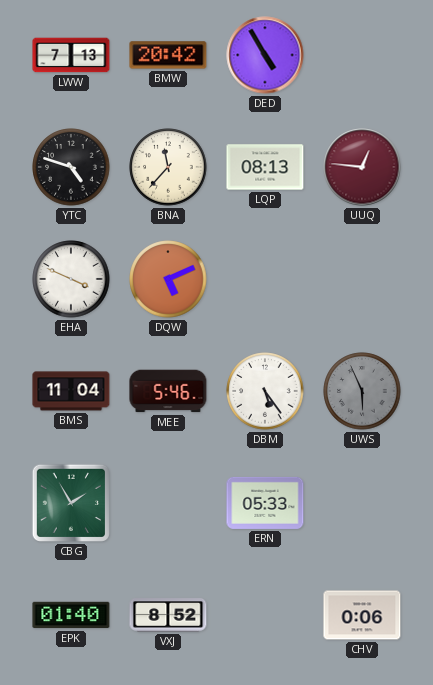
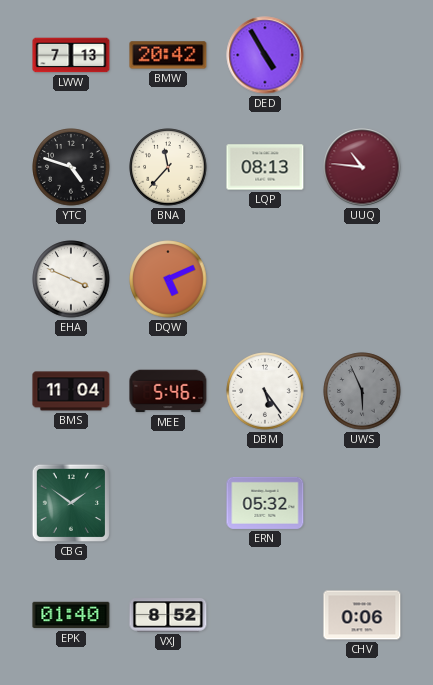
UUQ: 12:46 -> 10:46
CBG: 1:55 -> 1:51
ERN: 05:33 -> 05:32
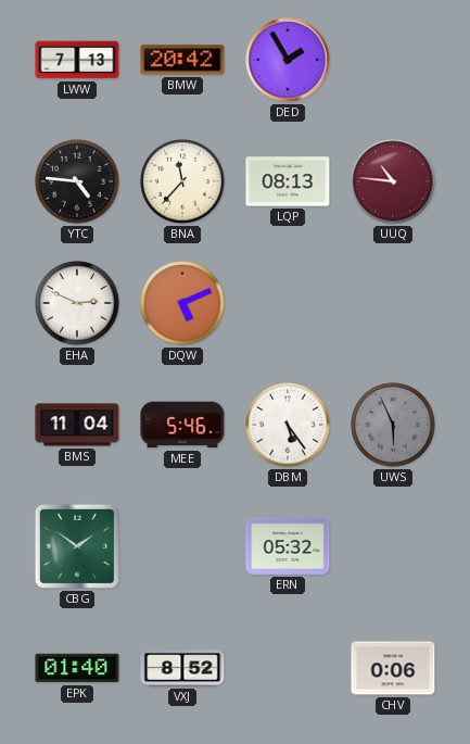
DED: 4:55 -> 1:55
YTC: 4:48 -> 4:46
EHA: 3:49 -> 2:49
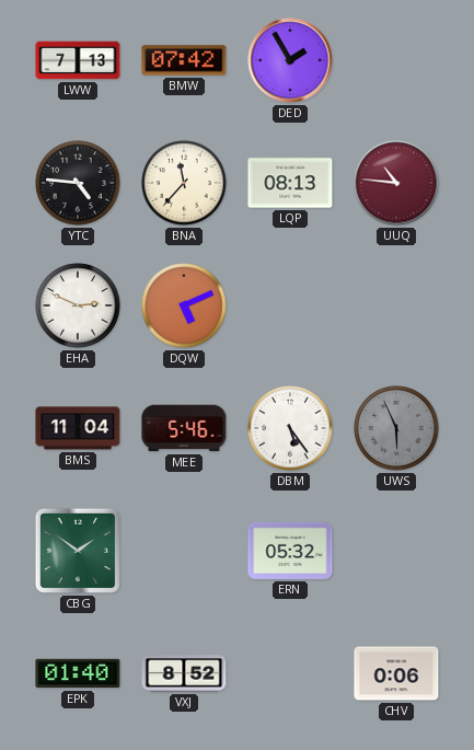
BMW: 20:42 -> 07:42
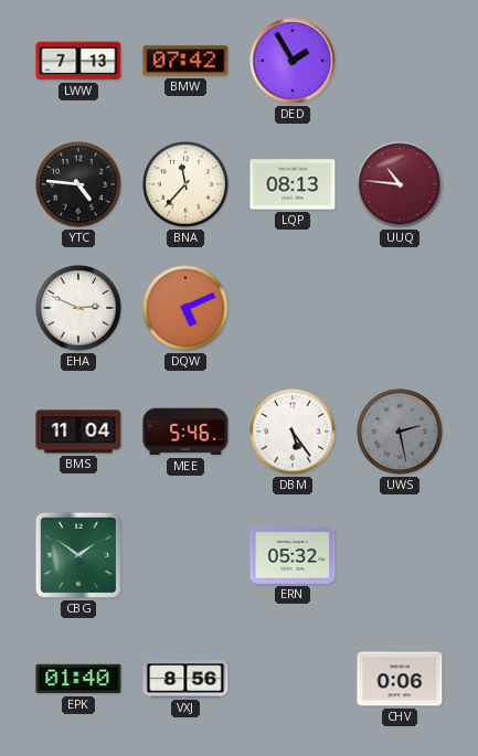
UWS: 5:56 -> 2:28
VXJ: 8:52 -> 8:56
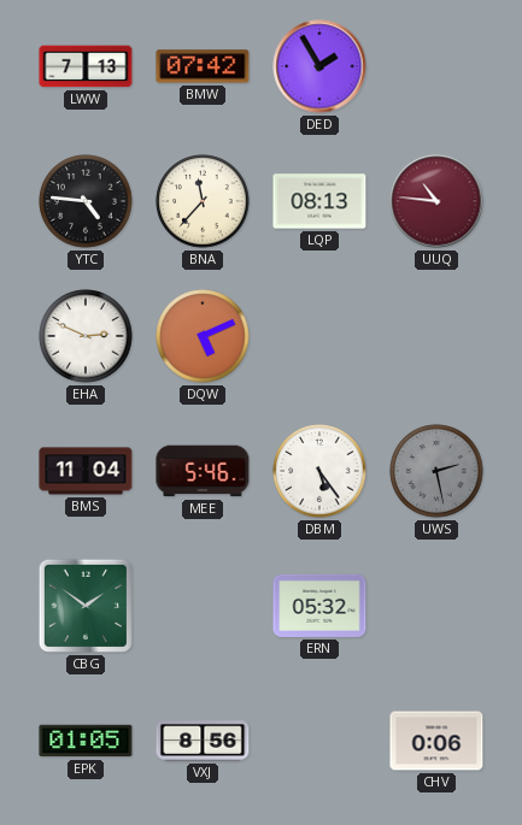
EPK: 01:40 -> 01:05
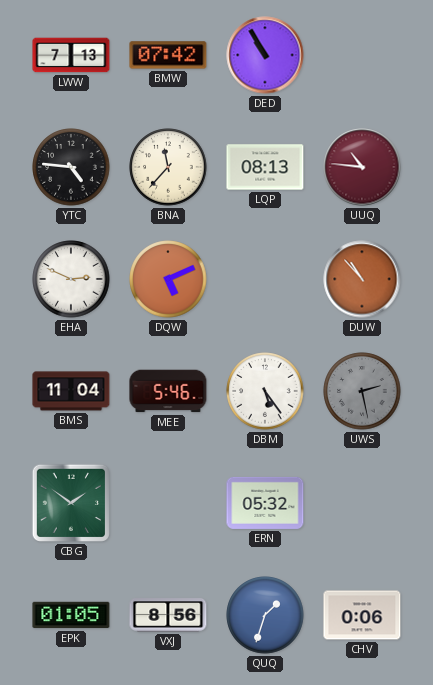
DED: 1:55 -> 10:55
DUW: none -> 10:53
QUQ: none -> 1:33
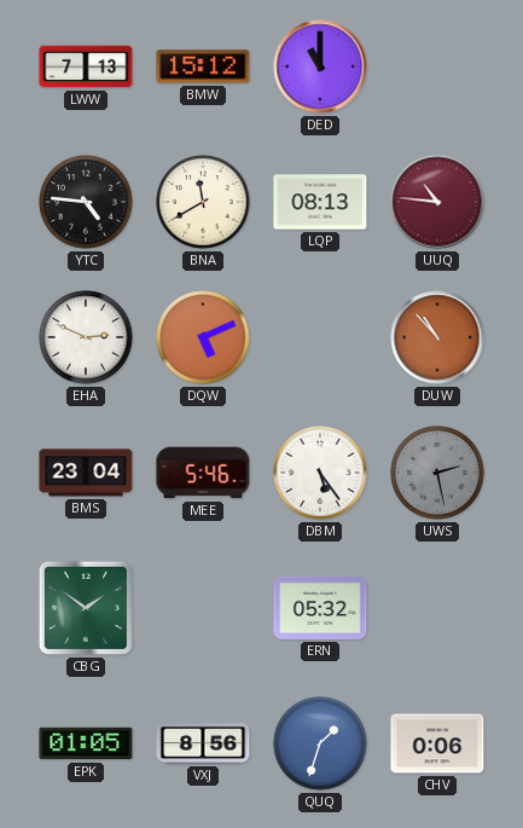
BMW: 07:42 -> 15:12
DED: 10:55 -> 11:00
BNA: 11:37 -> 11:40
BMS: 11:04 -> 23:04
